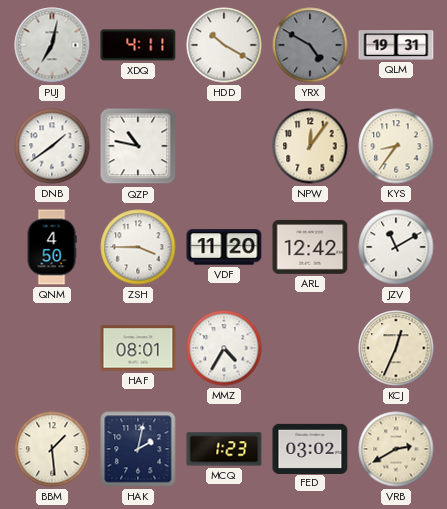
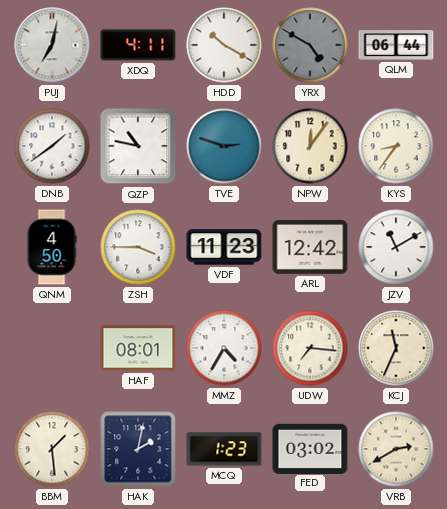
QLM: 19:31 -> 06:44
TVE: none -> 2:48
VDF: 11:20 -> 11:23
UDW: none -> 7:16
KCJ: 12:34 -> 11:34
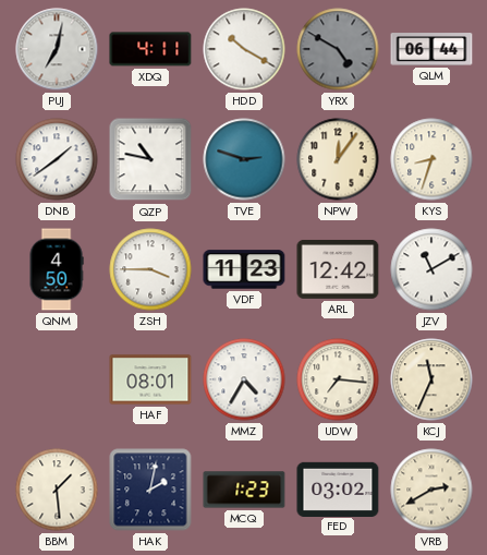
KYS: 8:36 -> 8:33
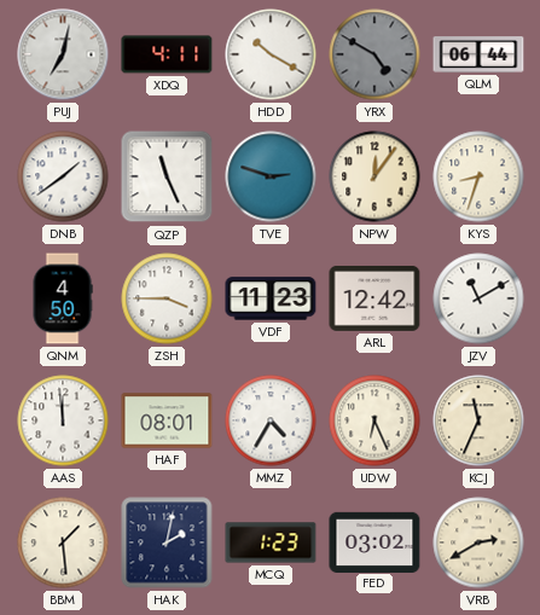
QZP: 10:47 -> 11:26
AAS: none -> 11:59
UDW: 7:16 -> 6:26
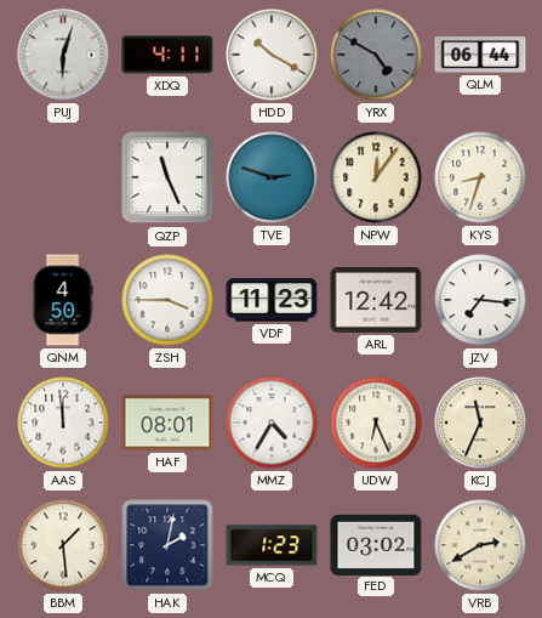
PUJ: 7:02 -> 6:03
DNB: 1:39 -> none
JZV: 11:10 -> 7:16
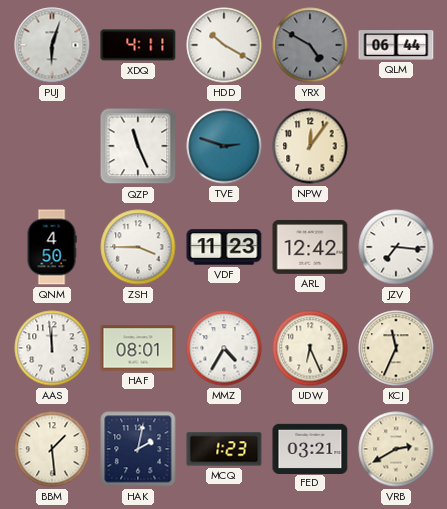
KYS: 8:33 -> none
FED: 03:02 -> 03:21
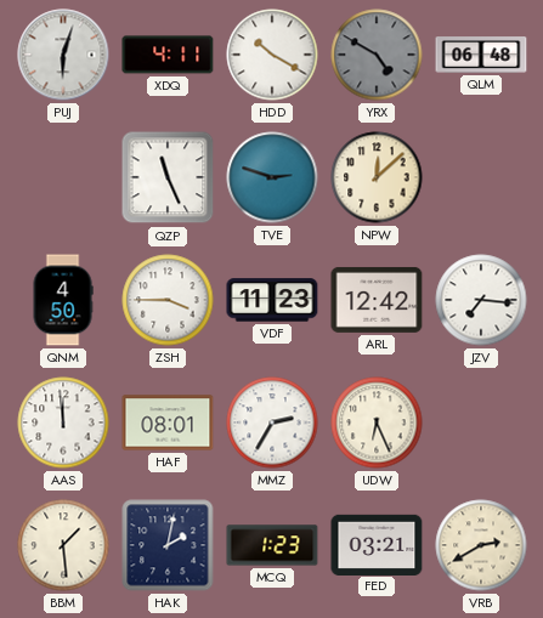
QLM: 06:44 -> 06:48
NPW: 12:06 -> 12:08
MMZ: 4:35 -> 2:35
KCJ: 11:34 -> none
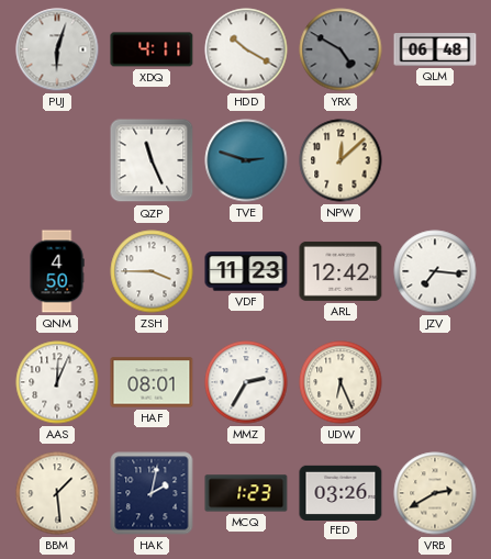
AAS: 11:59 -> 12:04
FED: 03:21 -> 03:26
